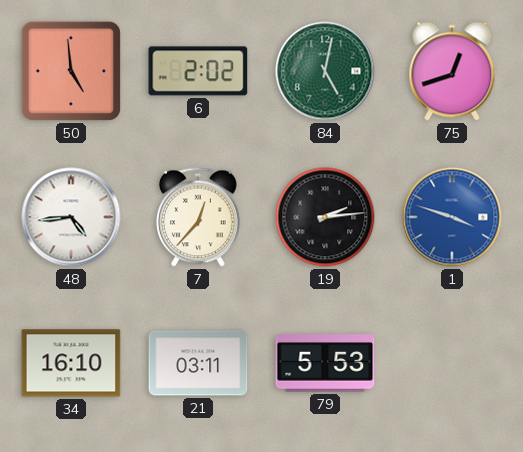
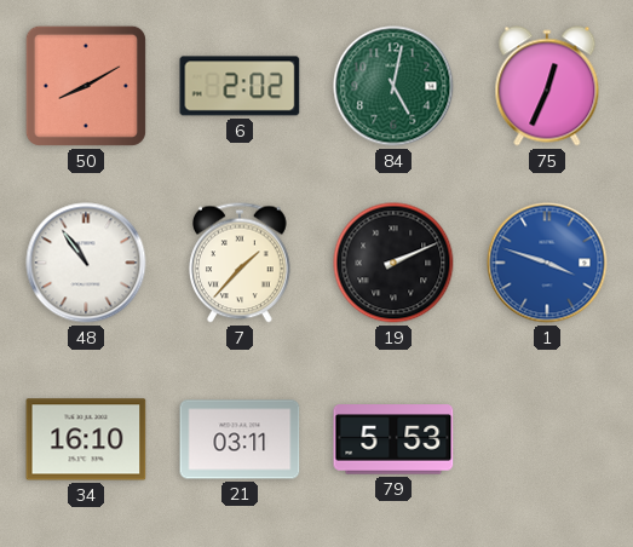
50: 4:59 -> 8:10
75: 12:42 -> 12:34
48: 4:44 -> 10:54
7: 12:37 -> 1:37
19: 2:14 -> 2:11
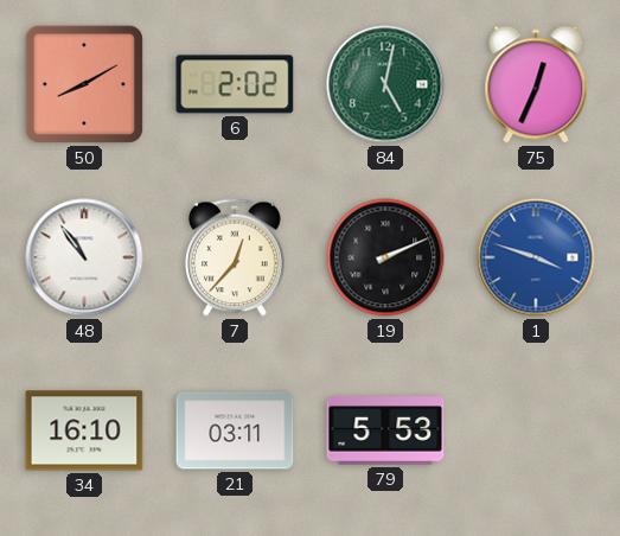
7: 1:37 -> 12:37
